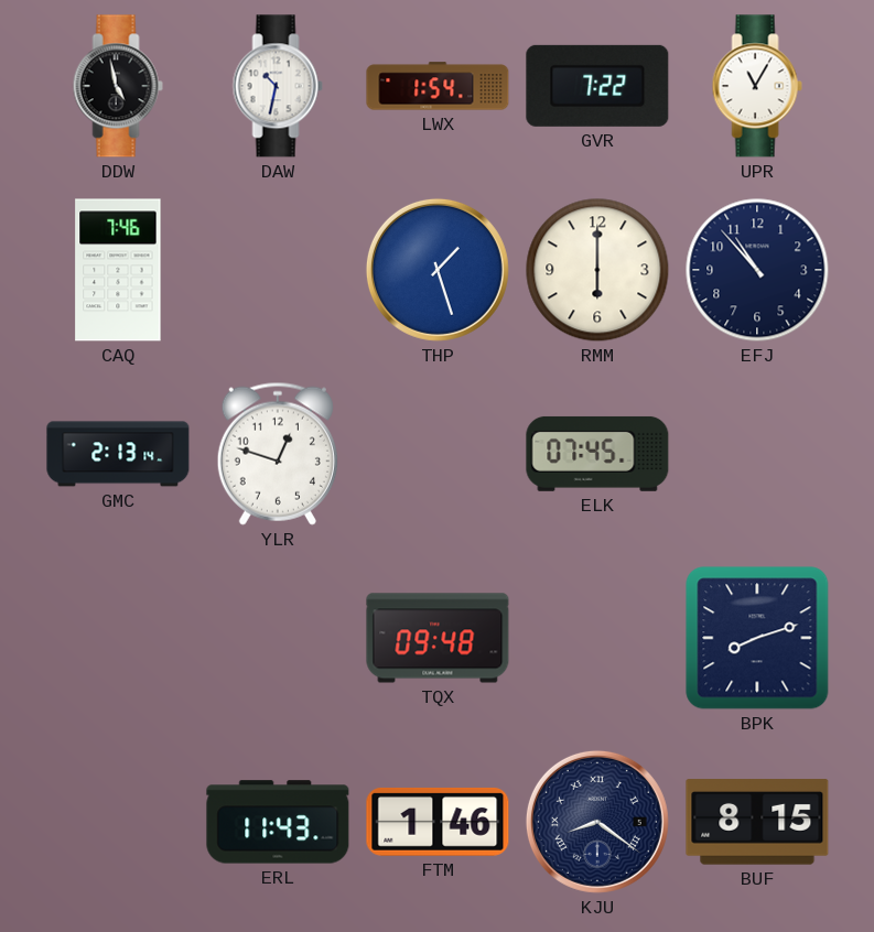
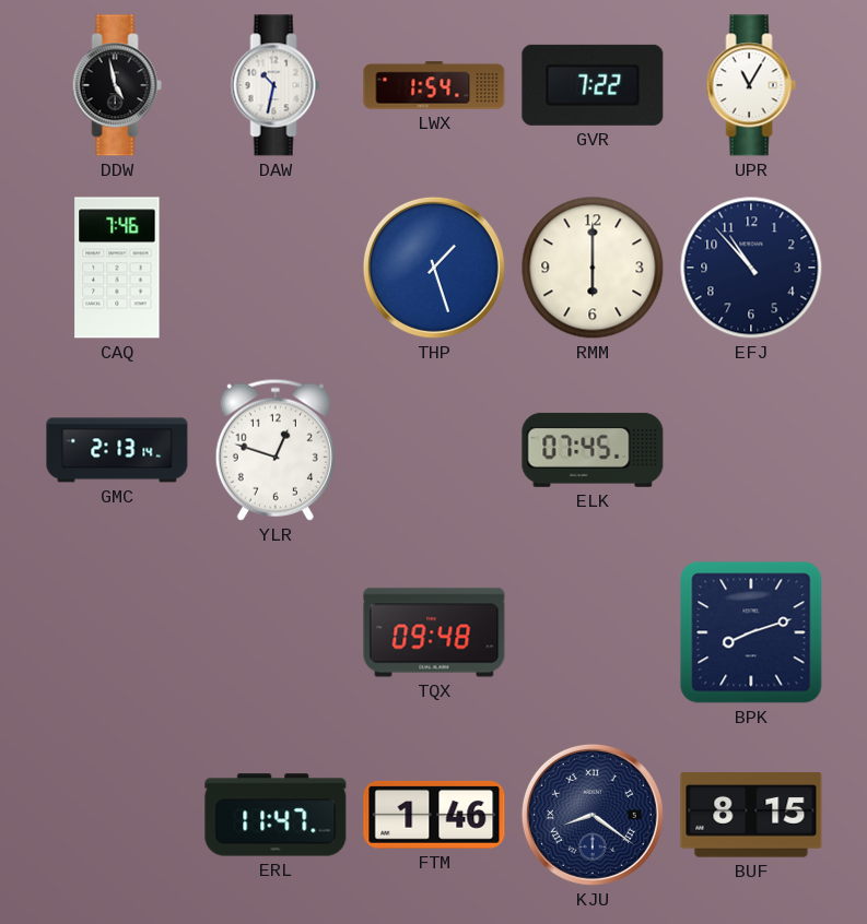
ERL: 11:43 -> 11:47
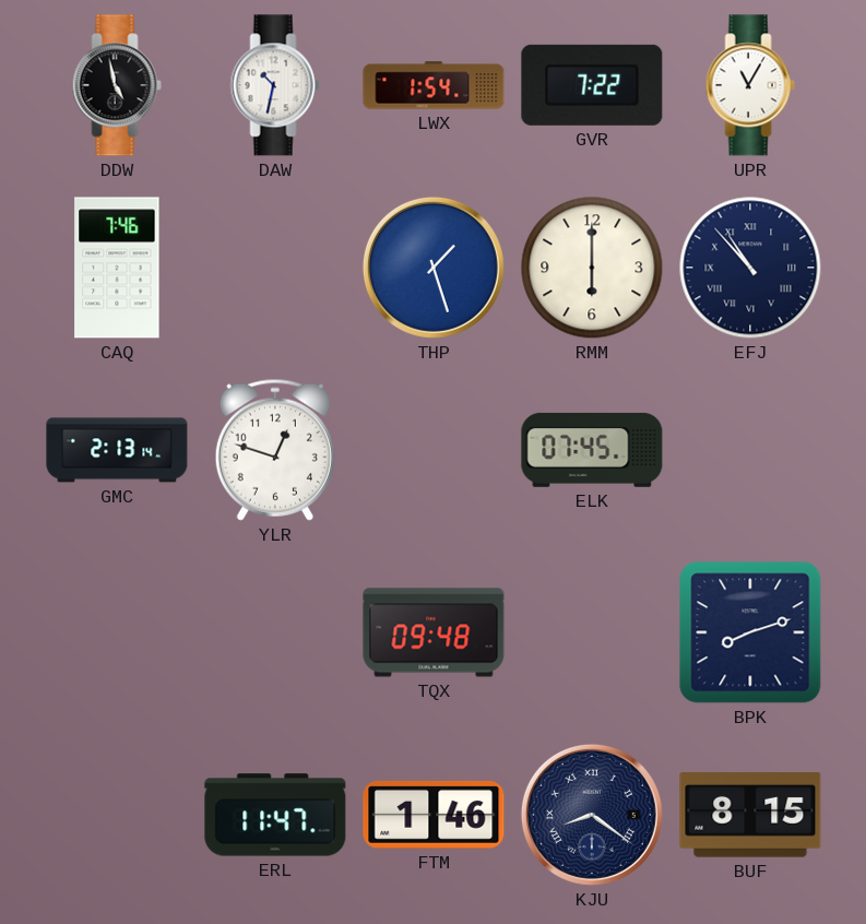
EFJ numerals: Arabic -> Roman
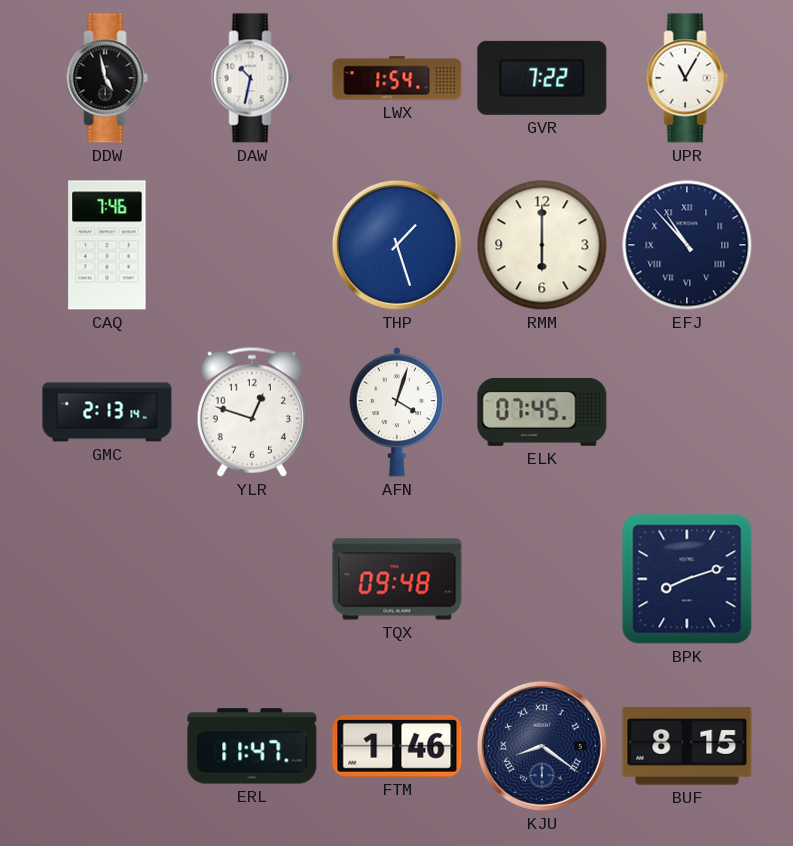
AFN: none -> 4:03
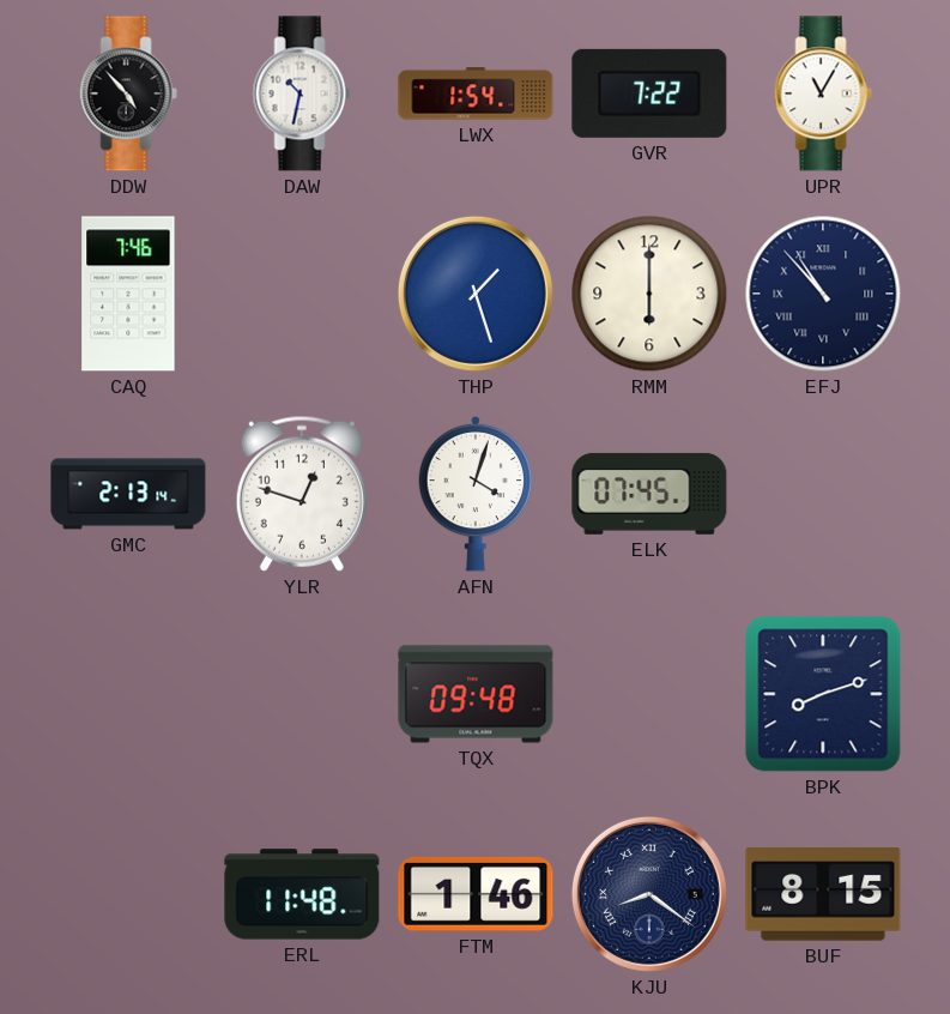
DDW: 4:58 -> 4:53
ERL: 11:47 -> 11:48
